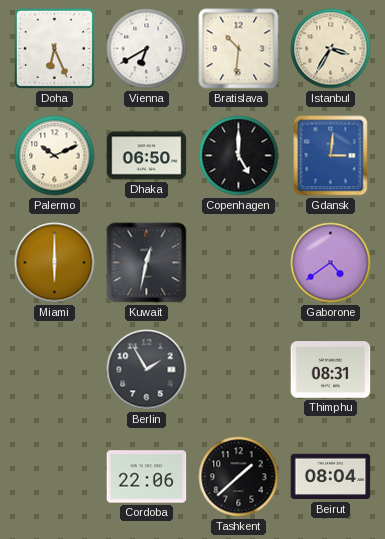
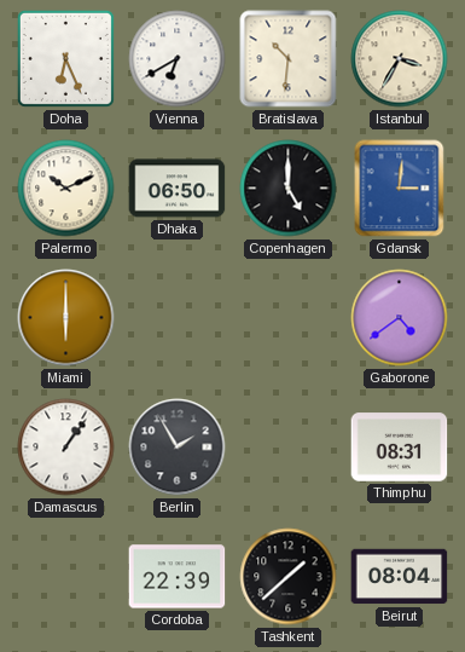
Kuwait: 12:32 -> none
Damascus: none -> 1:06
Cordoba: 22:06 -> 22:39
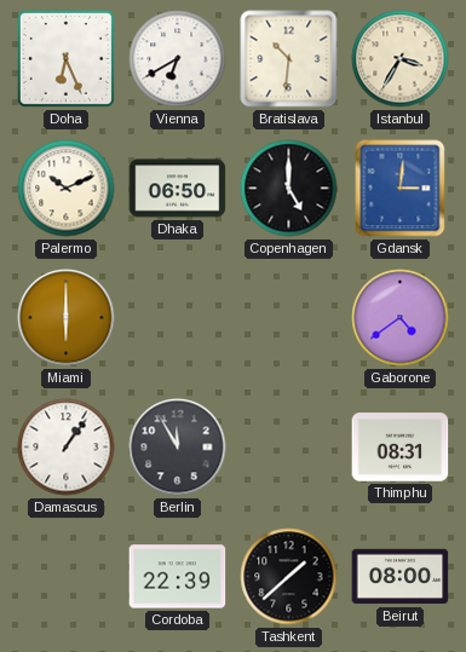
Berlin: 1:55 -> 11:55
Beirut: 08:04 -> 08:00
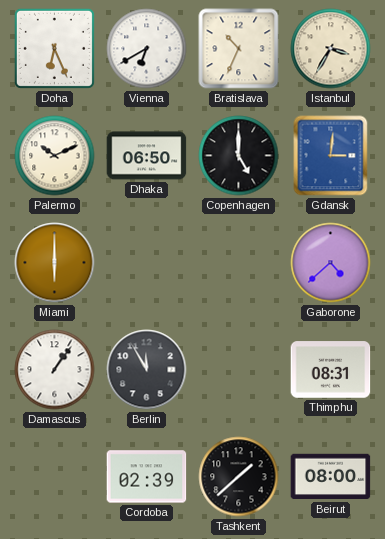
Bratislava: 10:31 -> 10:34
Gaborone: 4:39 -> 4:38
Cordoba: 22:39 -> 02:39
